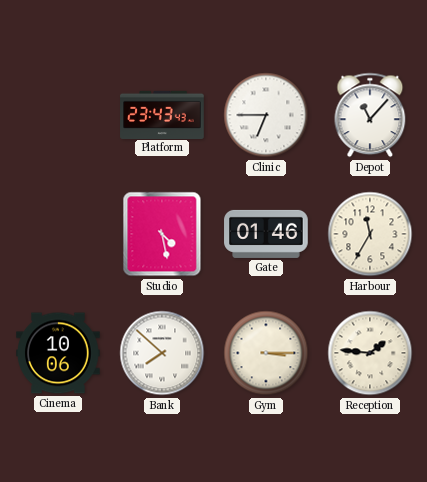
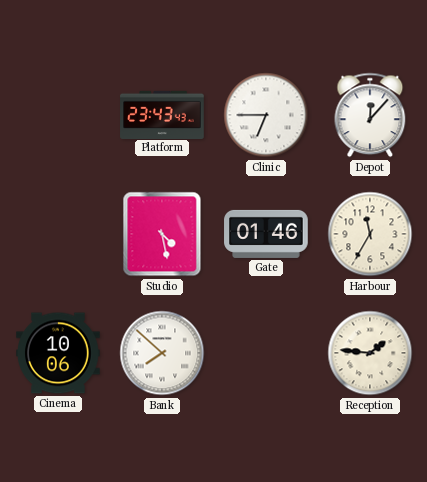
Depot: 11:07 -> 12:07
Gym: 3:15 -> none
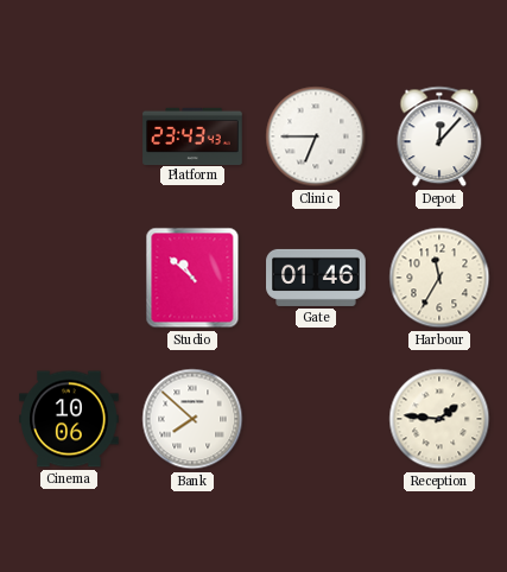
Studio: 4:28 -> 10:52
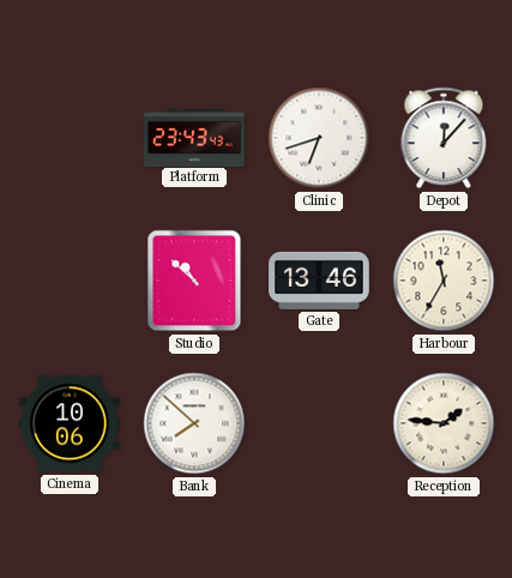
Clinic: 6:45 -> 6:42
Gate: 01:46 -> 13:46
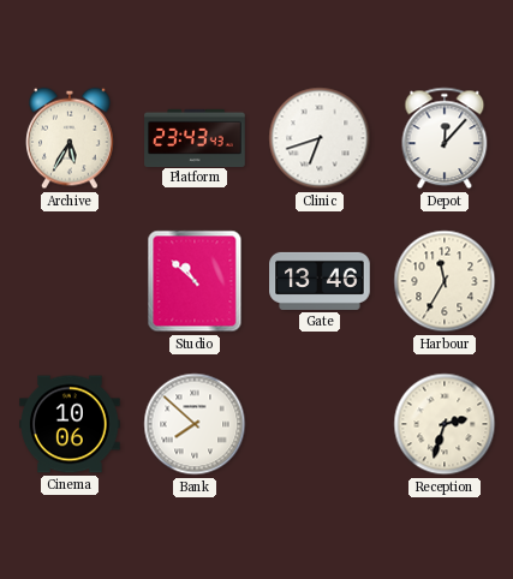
Archive: none -> 5:35
Reception: 1:46 -> 2:33
